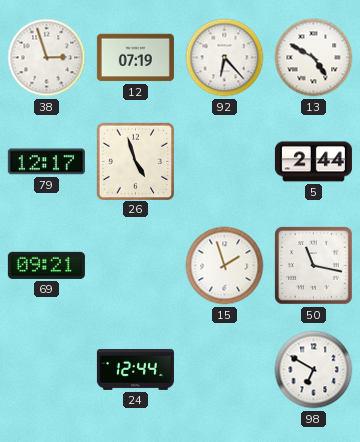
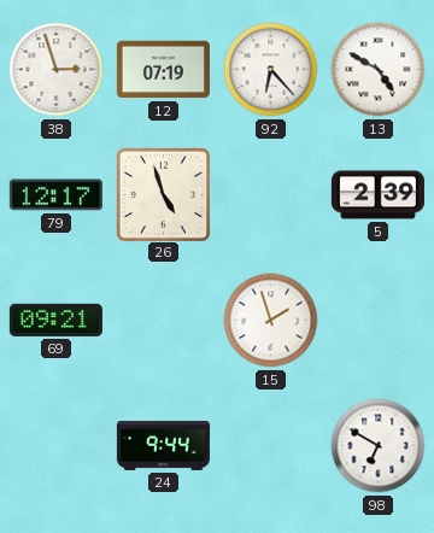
5: 2:44 -> 2:39
50: 11:17 -> none
24: 12:44 -> 9:44
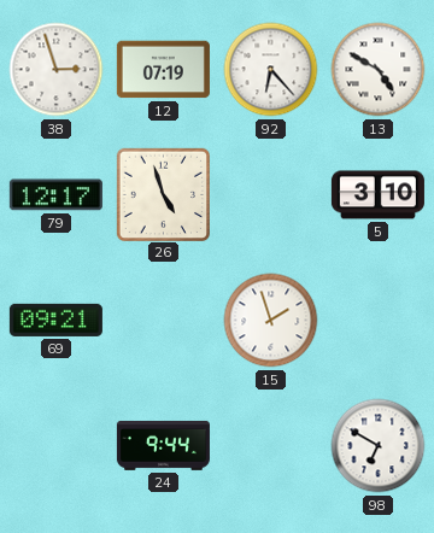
5: 2:39 -> 3:10
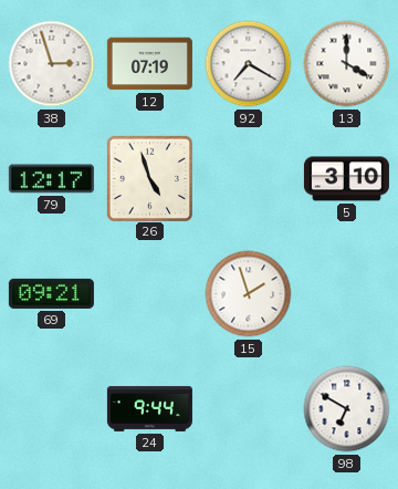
92: 6:23 -> 7:20
13: 4:50 -> 4:00
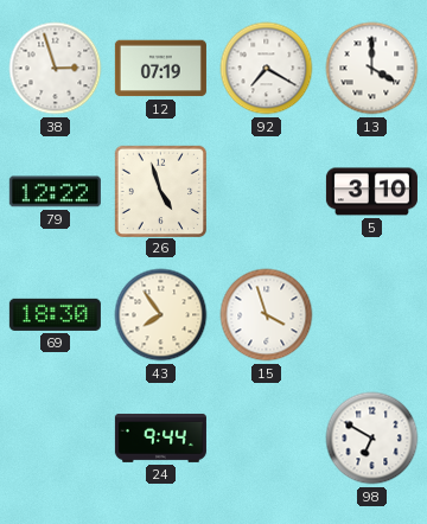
79: 12:17 -> 12:22
69: 09:21 -> 18:30
43: none -> 7:54
15: 1:57 -> 3:57
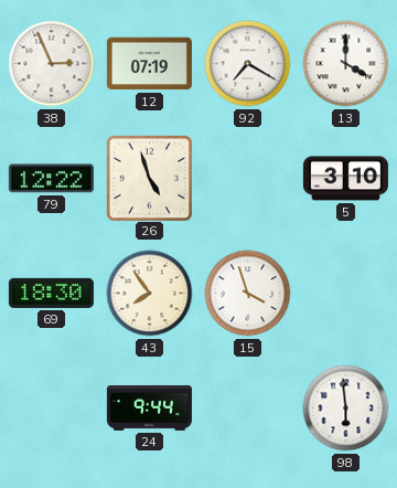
38: 2:57 -> 2:56
98: 6:50 -> 5:59
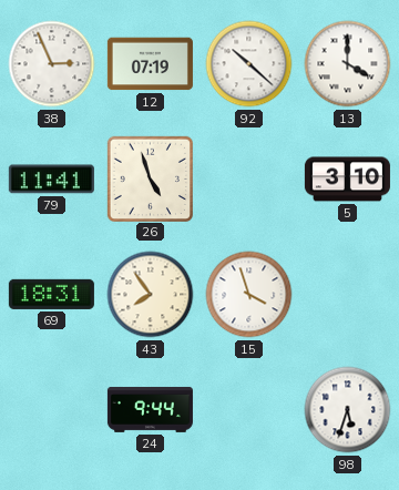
92: 7:20 -> 10:22
79: 12:22 -> 11:41
69: 18:30 -> 18:31
98: 5:59 -> 5:33
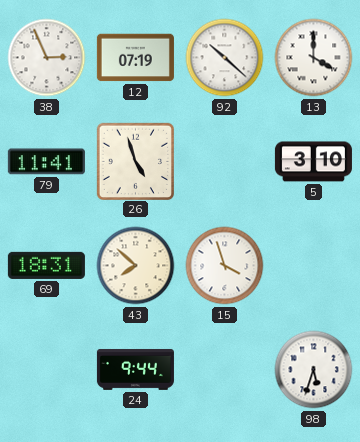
43: 7:54 -> 7:52
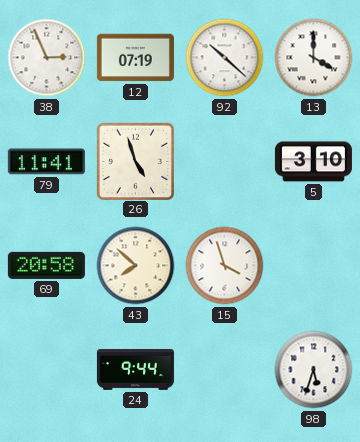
69: 18:31 -> 20:58
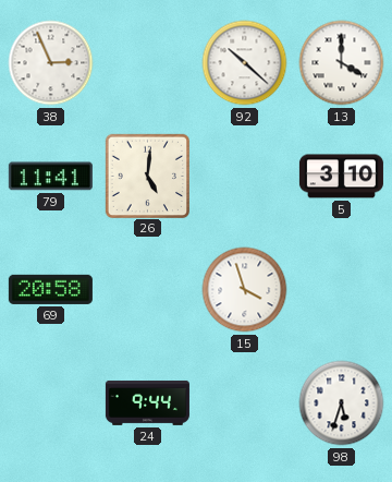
12: 07:19 -> none
26: 4:57 -> 5:01
43: 7:52 -> none
